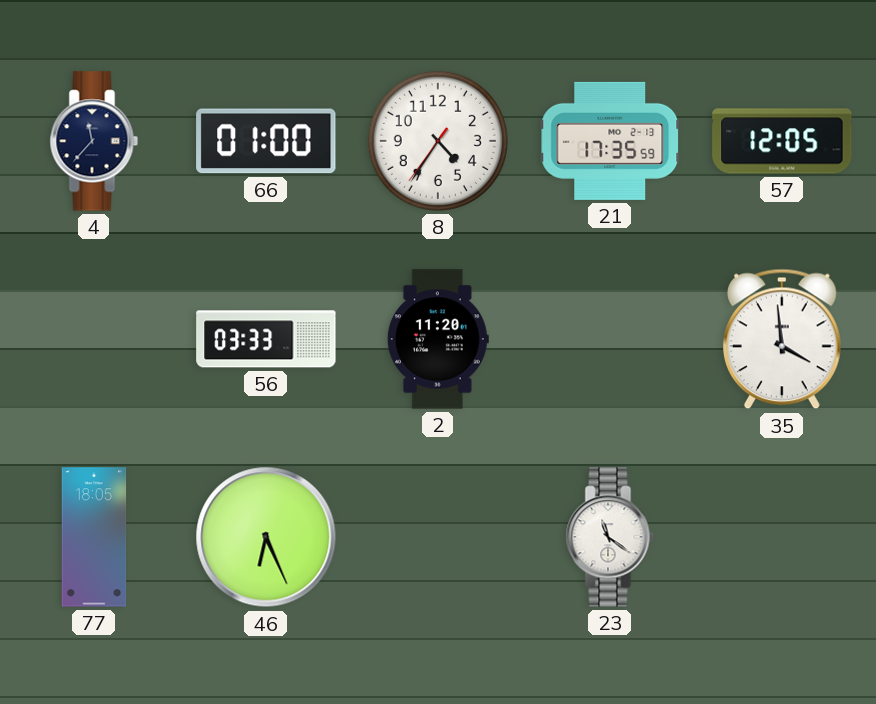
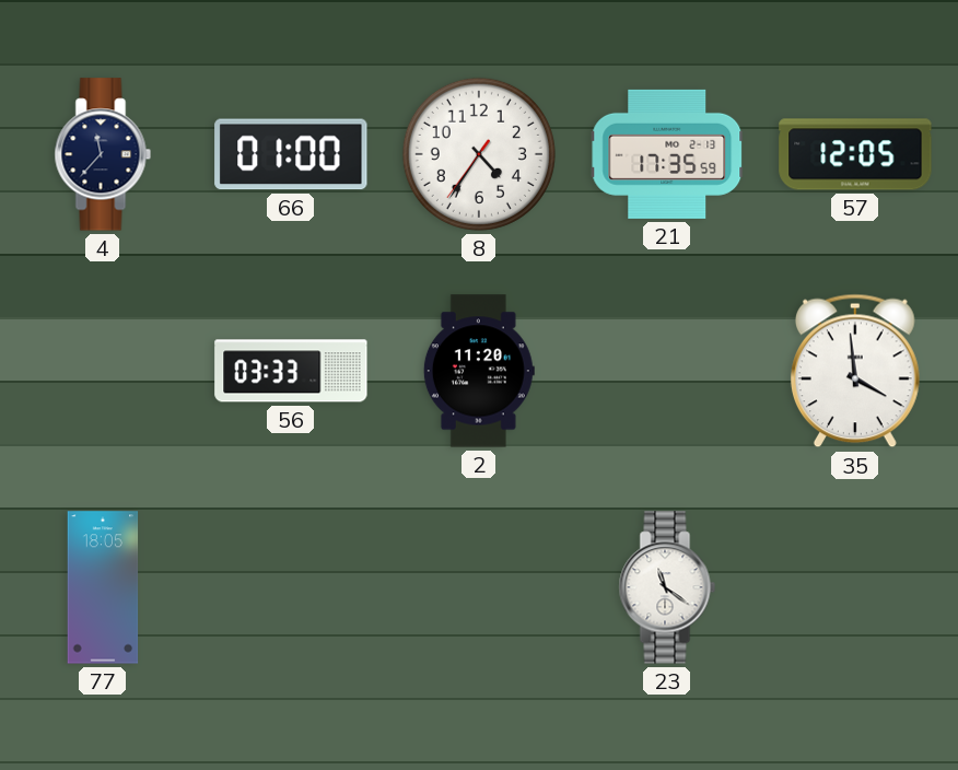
46: 6:26 -> none
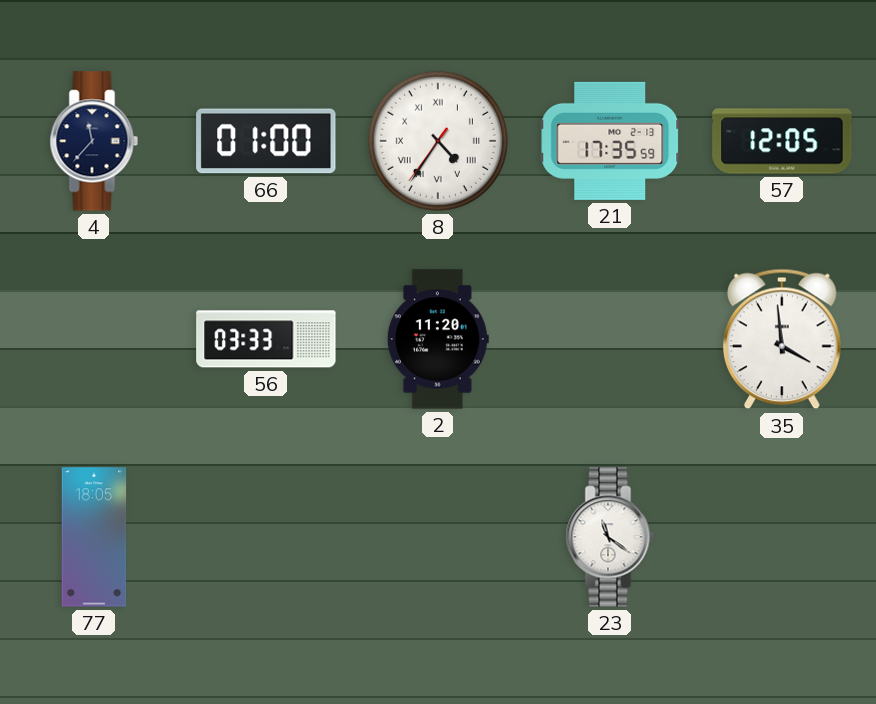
8 numerals: Arabic -> Roman
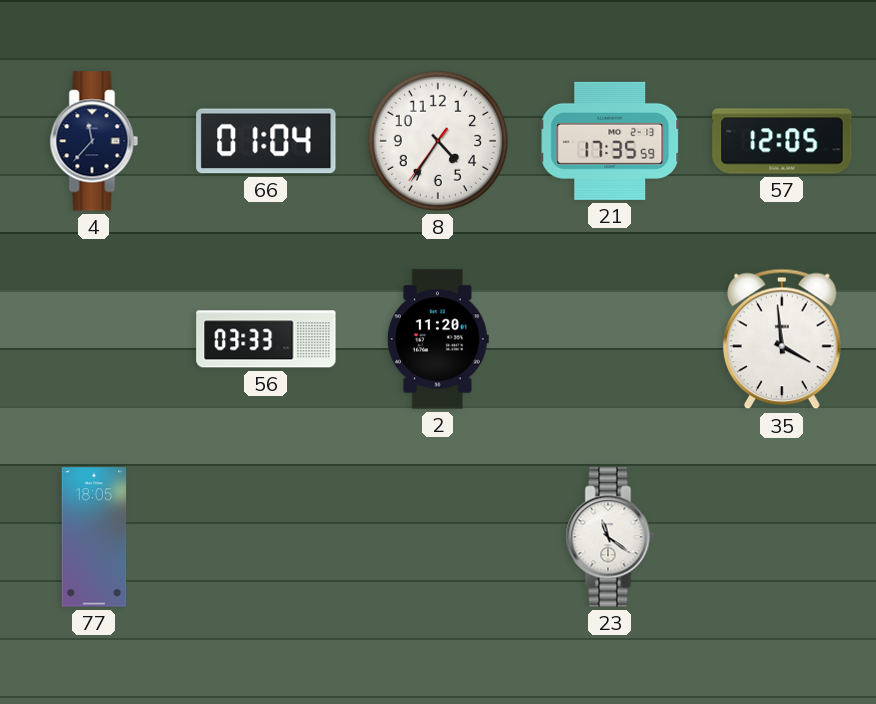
66: 01:00 -> 01:04
8 numerals: Roman -> Arabic
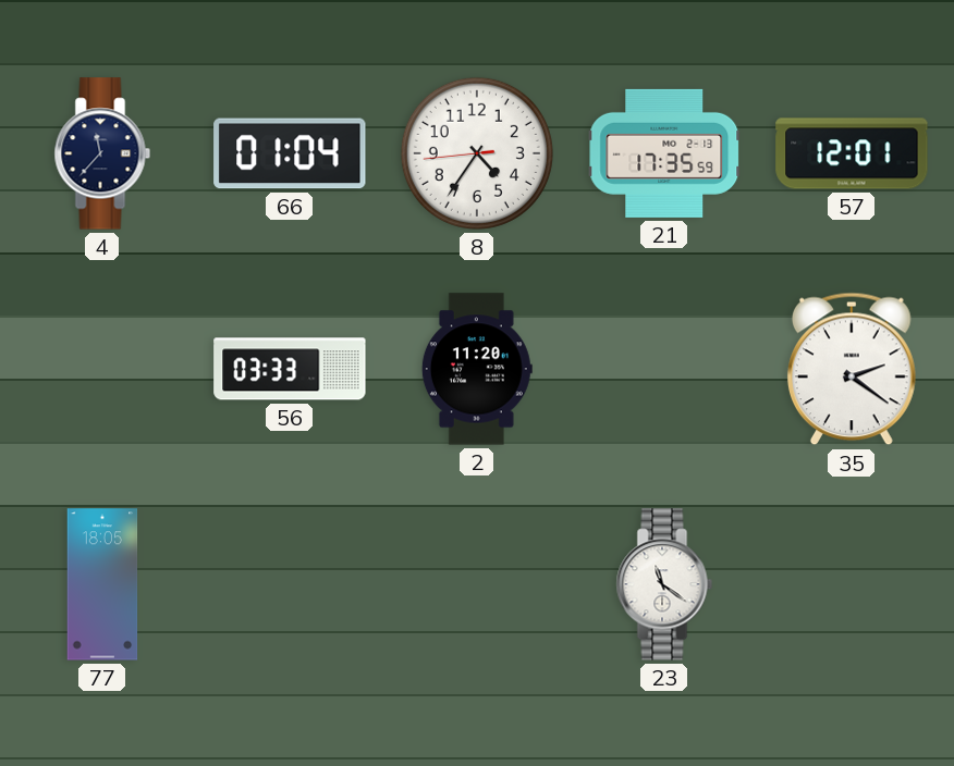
8: 4:35:36 -> 4:35:44
57: 12:05 -> 12:01
35: 3:59 -> 2:21
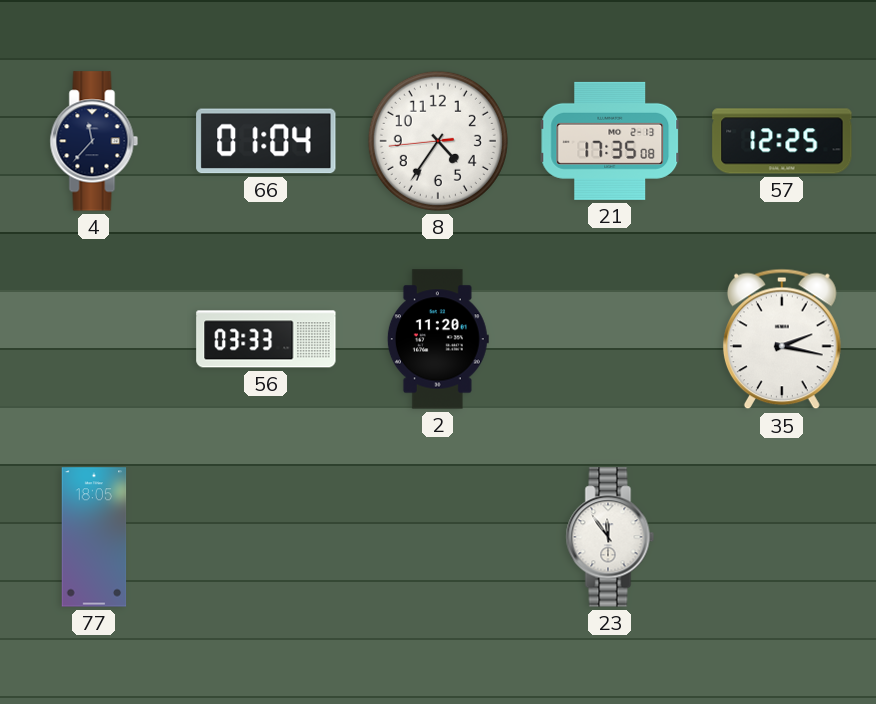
21: 17:35:59 -> 17:35:08
57: 12:01 -> 12:25
35: 2:21 -> 2:17
23: 11:21 -> 11:54
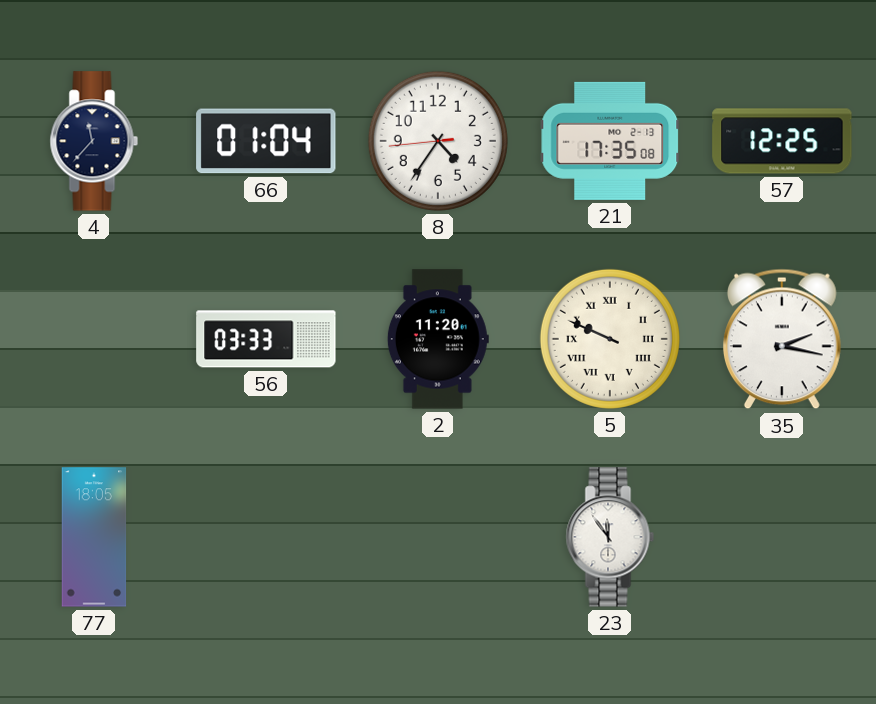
5: none -> 9:49
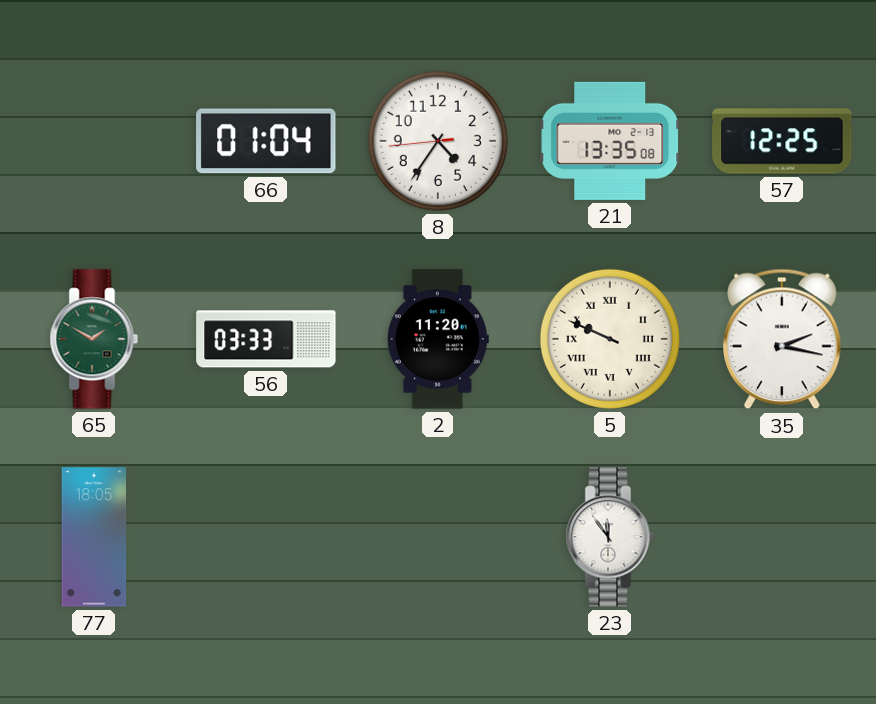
4: 11:37 -> none
21: 17:35 -> 13:35
65: none -> 1:50
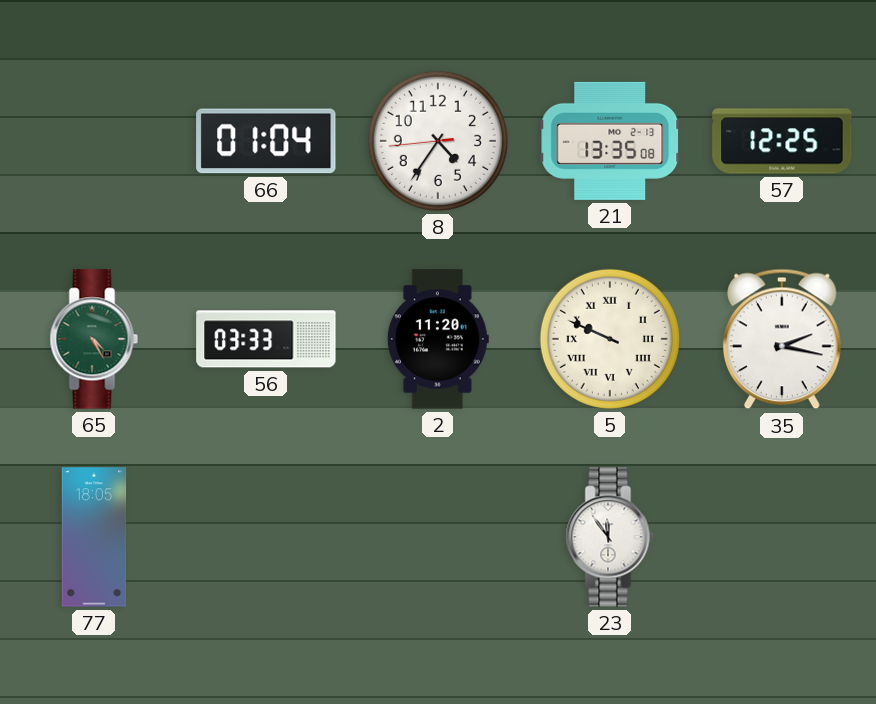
65: 1:50 -> 4:25
